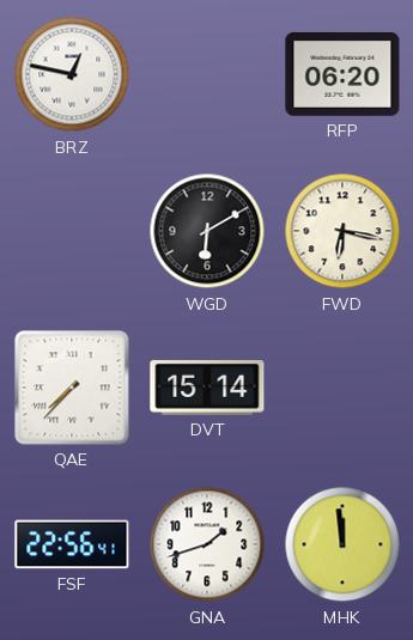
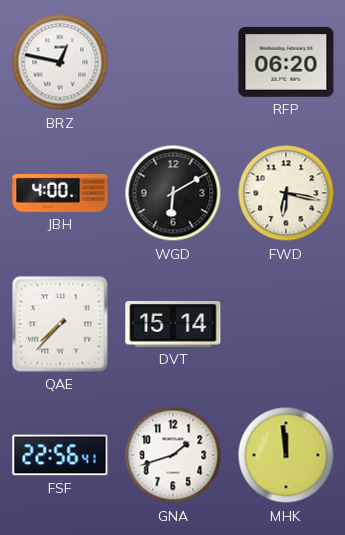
JBH: none -> 4:00
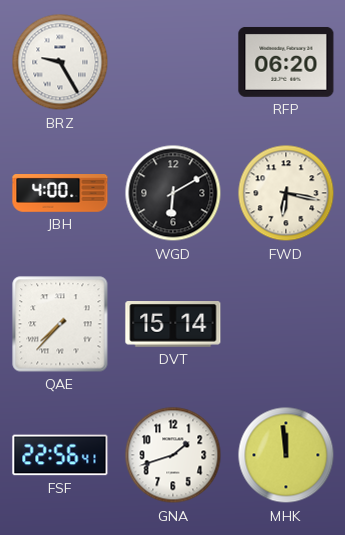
BRZ: 12:47 -> 9:25
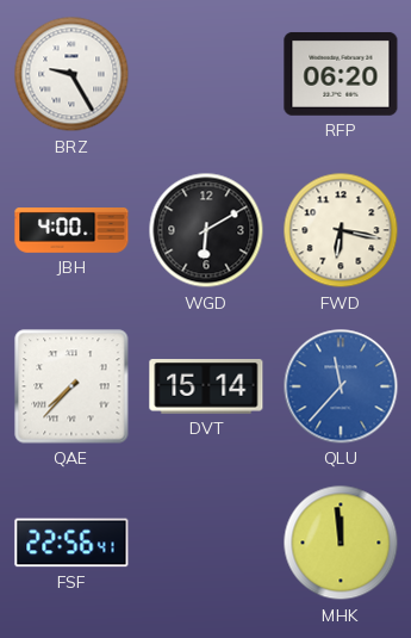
QLU: none -> 11:37
GNA: 1:42 -> none
